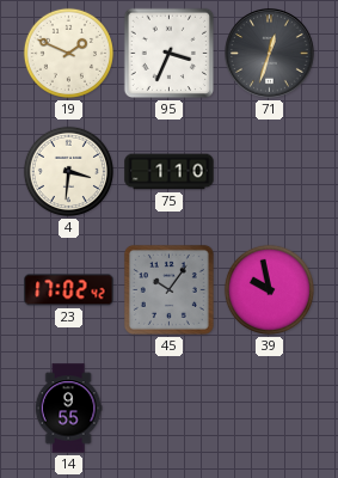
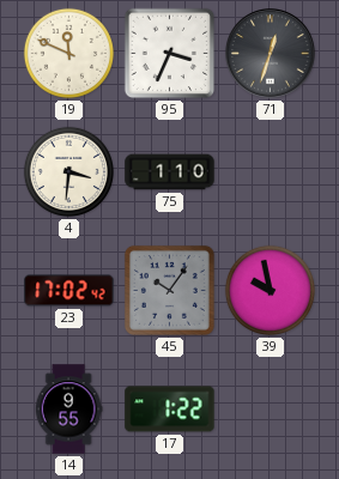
19: 1:49 -> 11:49
17: none -> 1:22
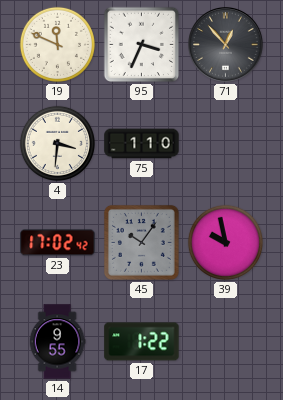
71: 12:33 -> 12:53
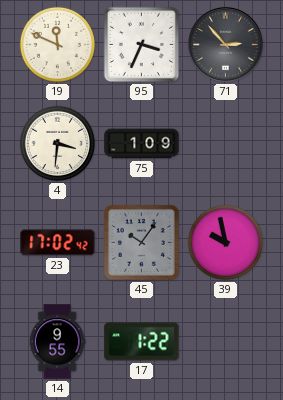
71: 12:53 -> 2:53
75: 1:10 -> 1:09
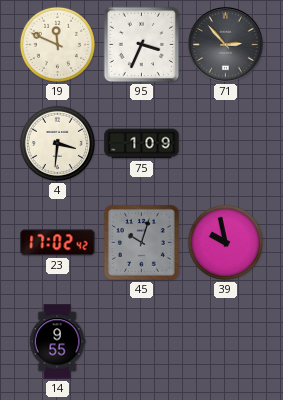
45: 10:06 -> 10:03
17: 1:22 -> none
